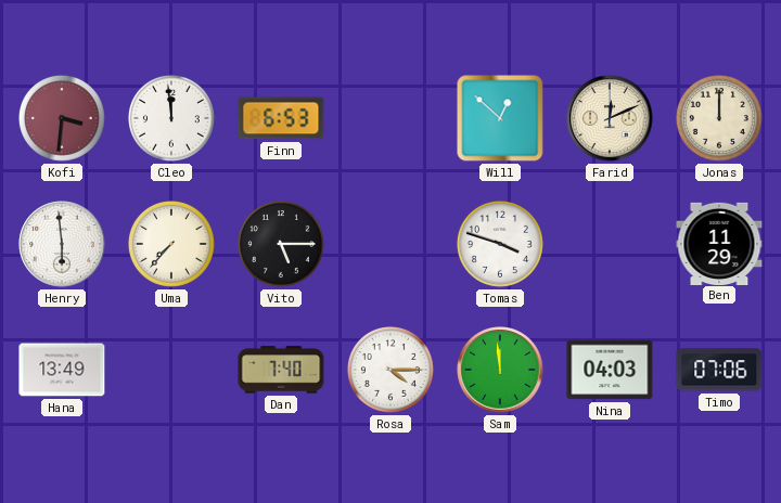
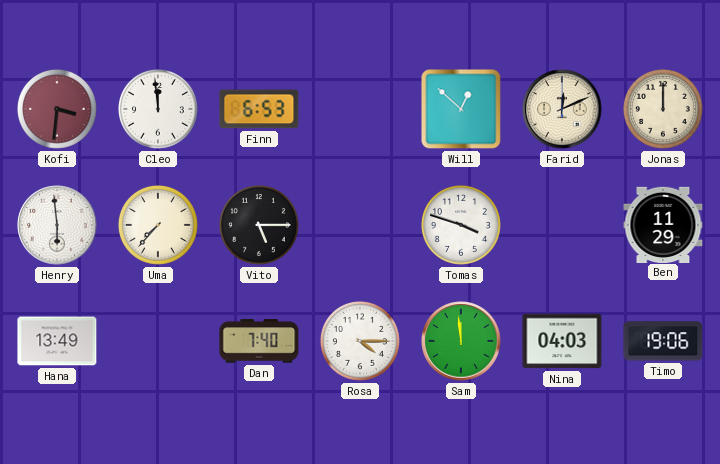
Timo: 07:06 -> 19:06
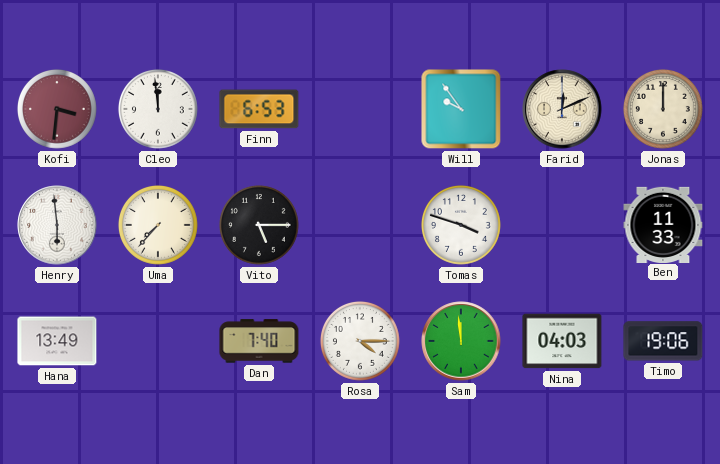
Will: 12:52 -> 9:54
Ben: 11:29 -> 11:33
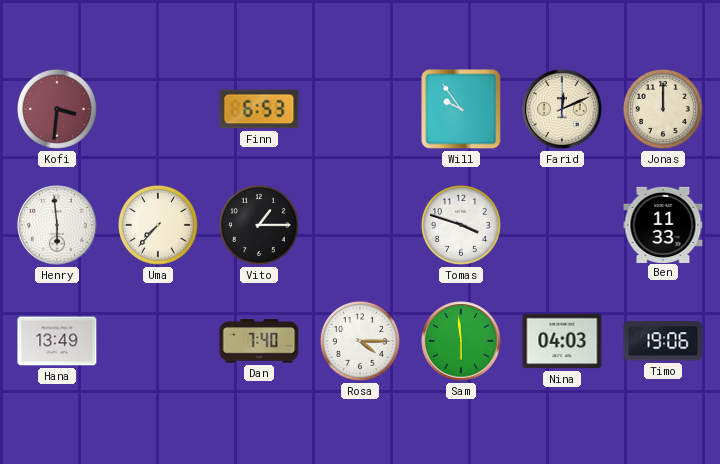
Cleo: 11:59 -> none
Vito: 5:15 -> 1:15
Sam: 11:59 -> 5:59
